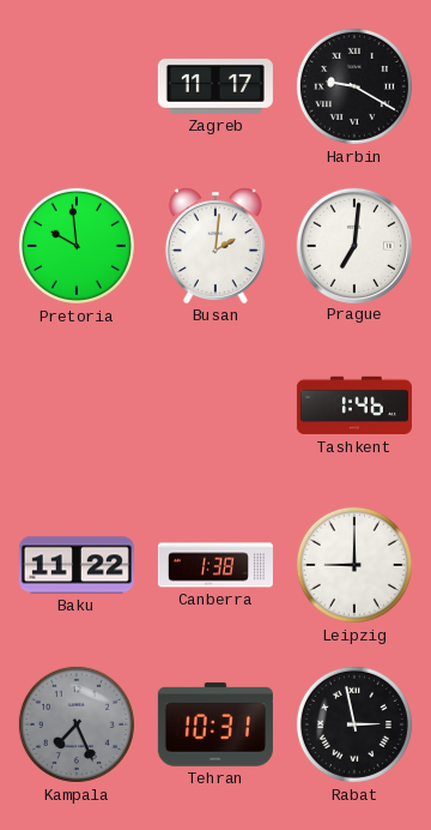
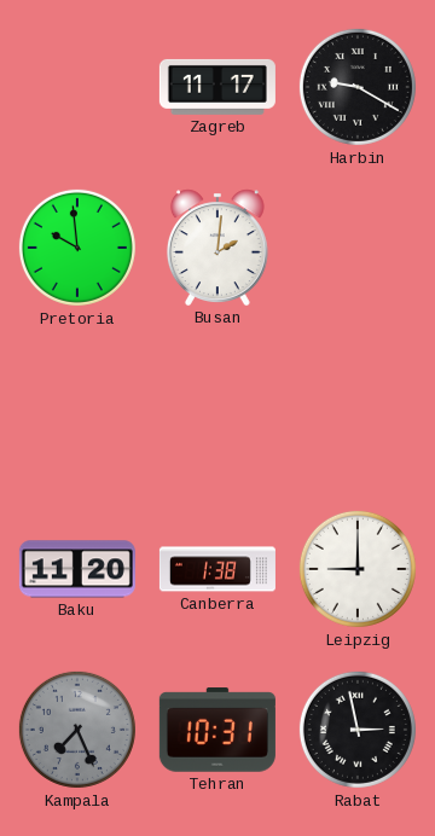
Prague: 7:01 -> none
Tashkent: 1:46 -> none
Baku: 11:22 -> 11:20
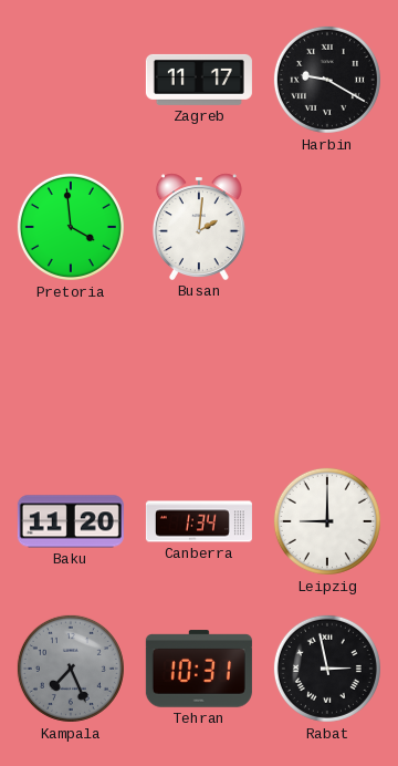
Pretoria: 9:59 -> 3:59
Canberra: 1:38 -> 1:34
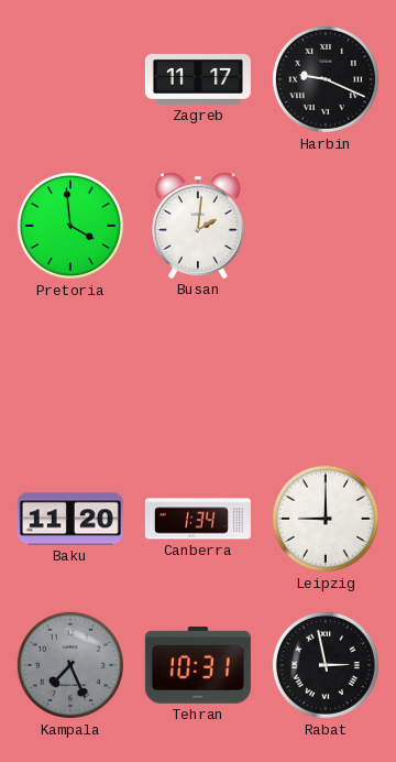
Harbin: 9:20 -> 9:19
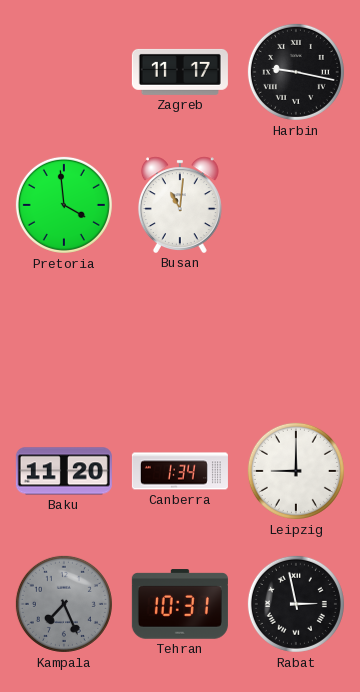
Harbin: 9:19 -> 9:17
Busan: 2:01 -> 11:01
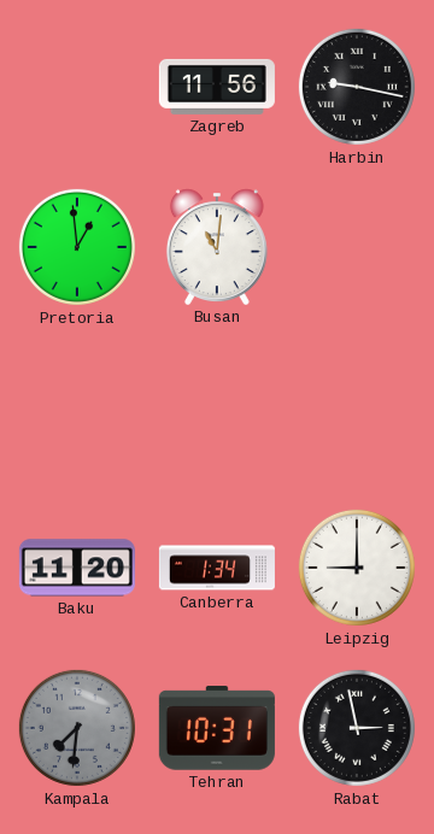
Zagreb: 11:17 -> 11:56
Pretoria: 3:59 -> 12:59
Kampala: 7:26 -> 7:31
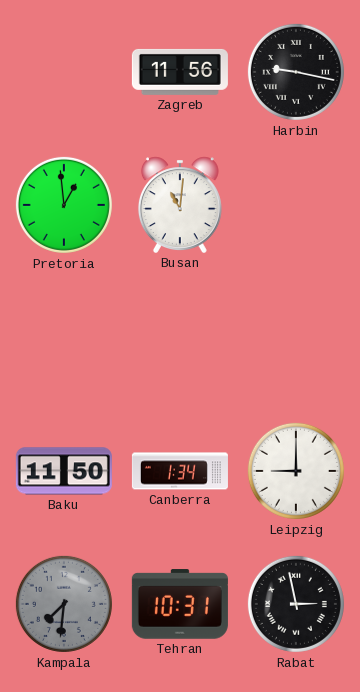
Baku: 11:20 -> 11:50
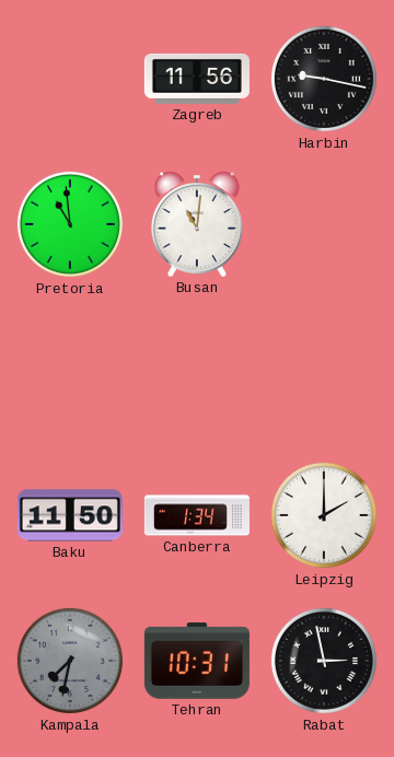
Pretoria: 12:59 -> 10:59
Leipzig: 9:00 -> 2:00
Kampala: 7:31 -> 7:32
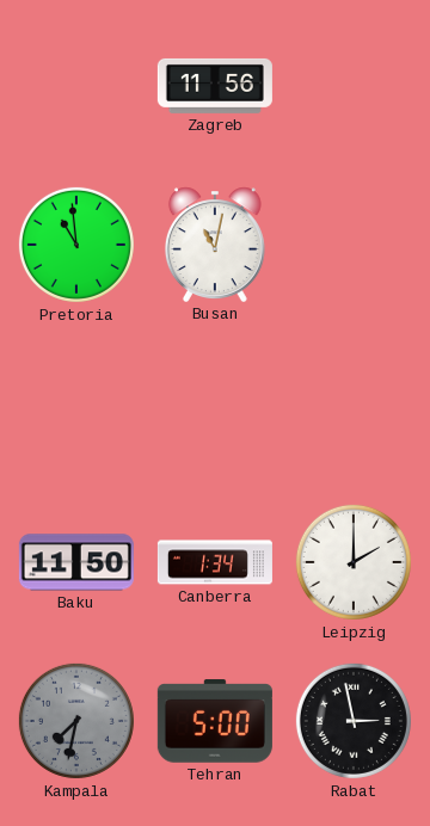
Harbin: 9:17 -> none
Busan: 11:01 -> 11:02
Tehran: 10:31 -> 5:00
